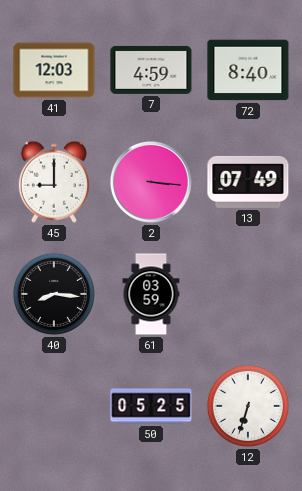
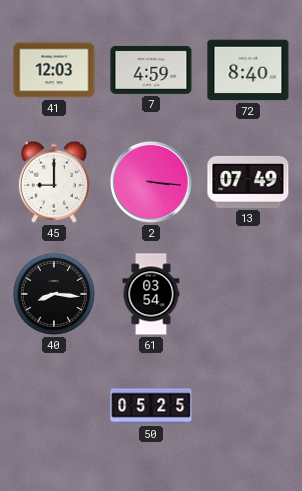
61: 03:59 -> 03:54
12: 6:33 -> none
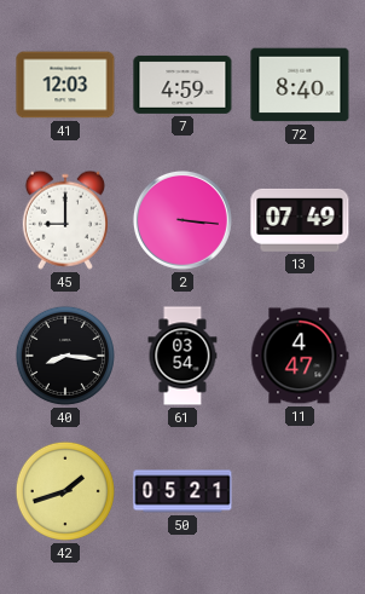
11: none -> 4:47
42: none -> 1:42
50: 05:25 -> 05:21
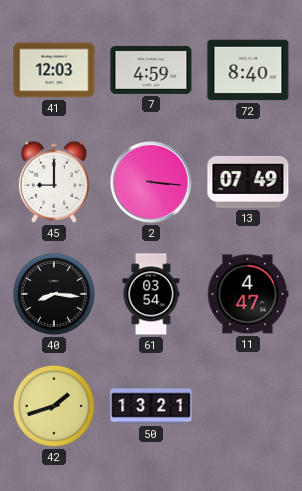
50: 05:21 -> 13:21
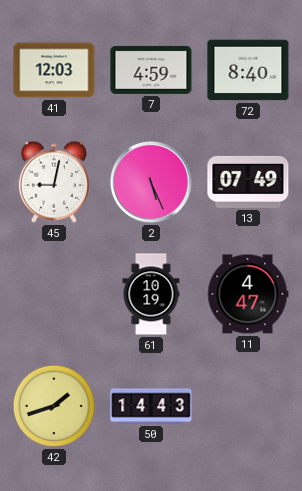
45: 9:00 -> 9:02
2: 3:16 -> 5:26
40: 8:16 -> none
61: 03:54 -> 10:19
50: 13:21 -> 14:43
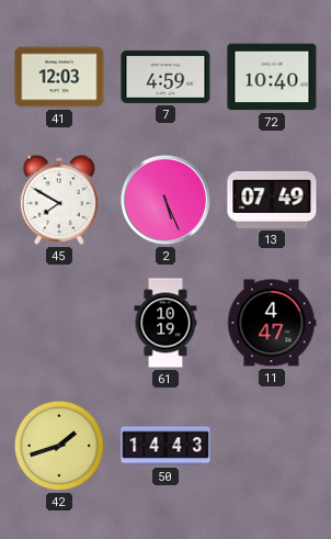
72: 8:40 -> 10:40
45: 9:02 -> 7:50
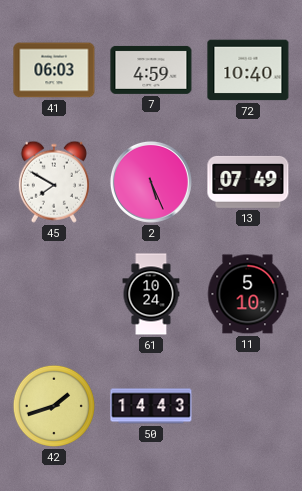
41: 12:03 -> 06:03
61: 10:19 -> 10:24
11: 4:47 -> 5:10
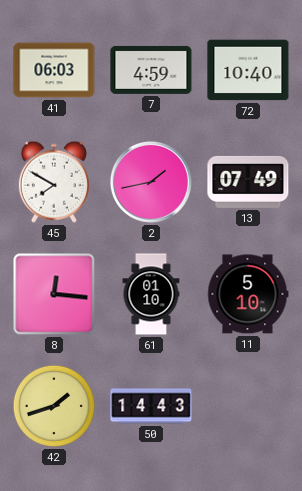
2: 5:26 -> 1:43
8: none -> 12:16
61: 10:24 -> 01:10
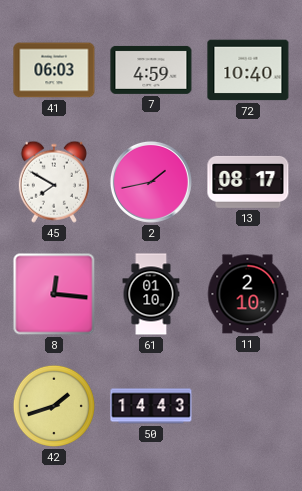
13: 07:49 -> 08:17
11: 5:10 -> 2:10
